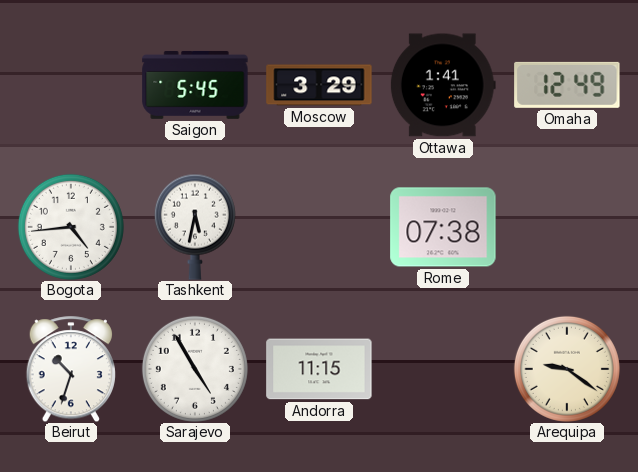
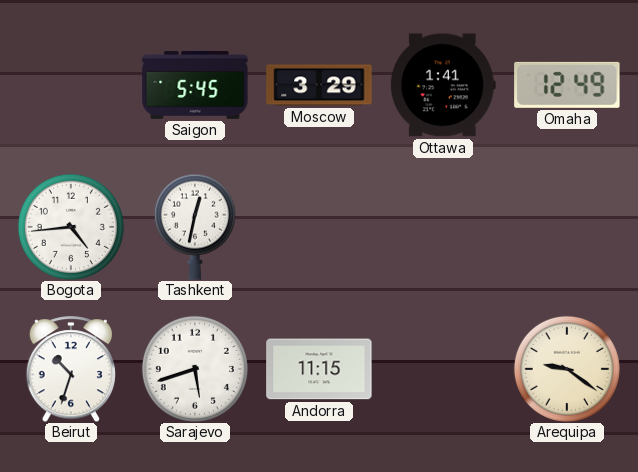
Tashkent: 5:32 -> 12:32
Rome: 07:38 -> none
Sarajevo: 4:55 -> 5:42
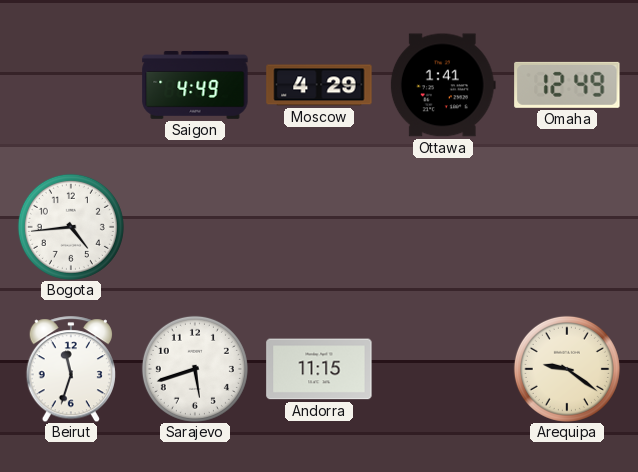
Saigon: 5:45 -> 4:49
Moscow: 3:29 -> 4:29
Tashkent: 12:32 -> none
Beirut: 10:33 -> 11:33
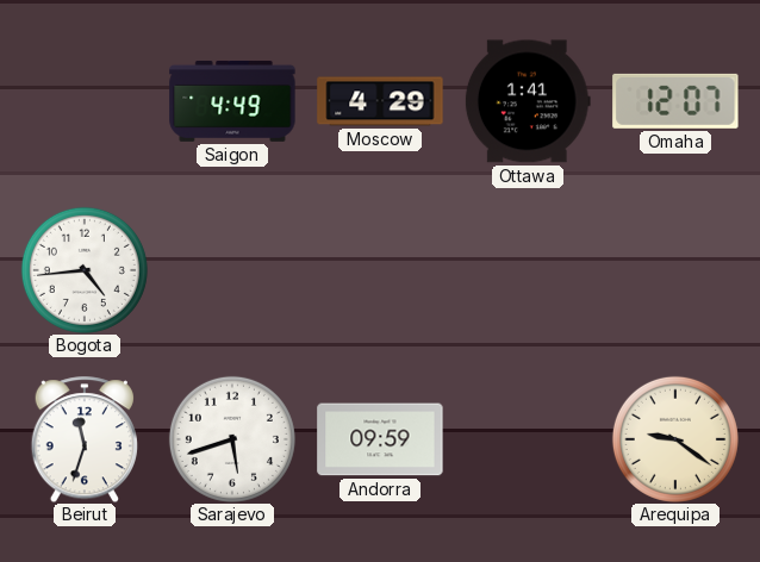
Omaha: 12:49 -> 12:07
Andorra: 11:15 -> 09:59
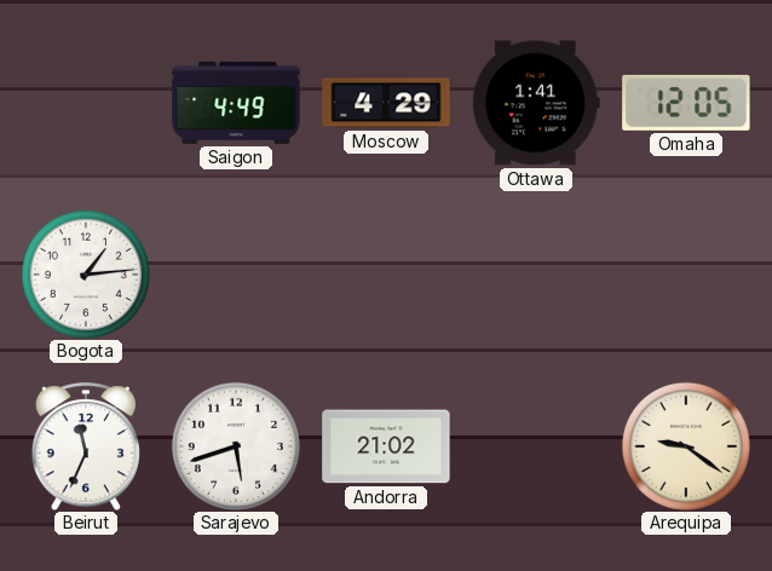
Omaha: 12:07 -> 12:05
Bogota: 4:44 -> 1:14
Beirut: 11:33 -> 11:34
Andorra: 09:59 -> 21:02
